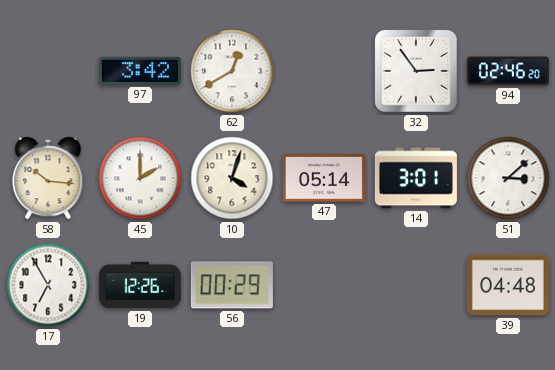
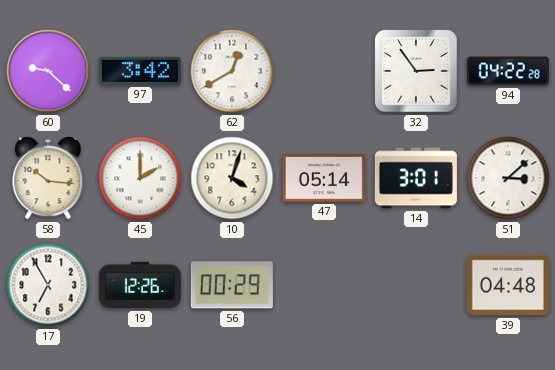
60: none -> 9:22
94: 02:46 -> 04:22
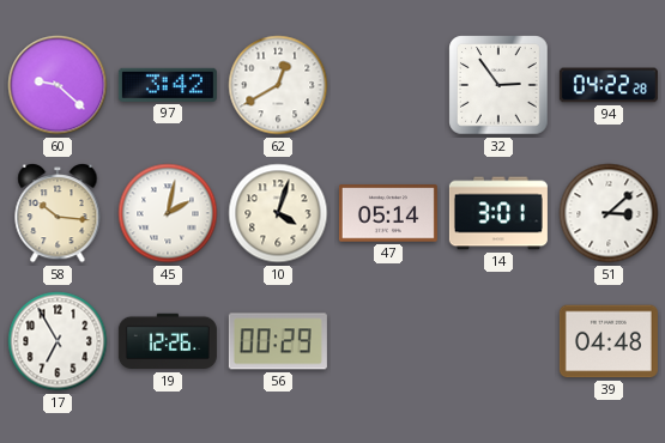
45: 2:00 -> 2:02
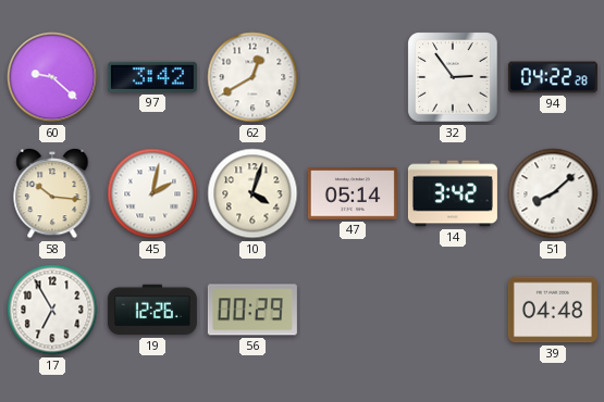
14: 3:01 -> 3:42
51: 3:08 -> 8:08
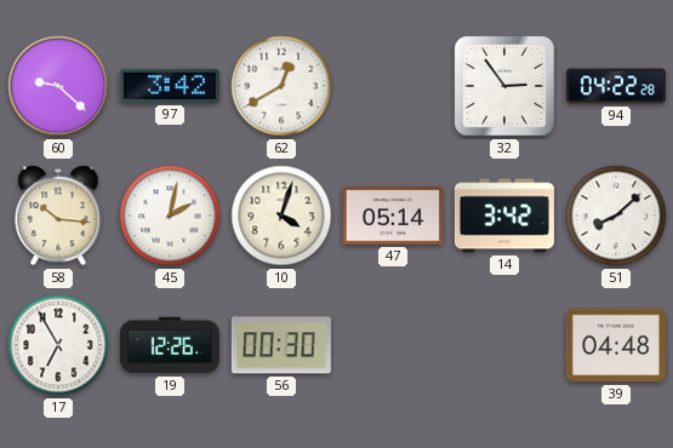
56: 00:29 -> 00:30
